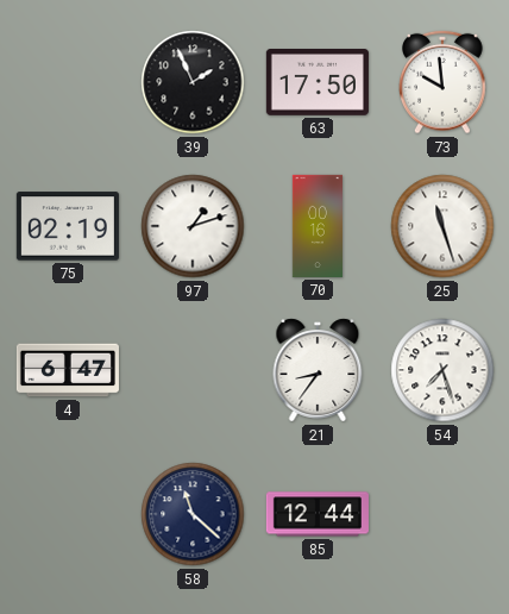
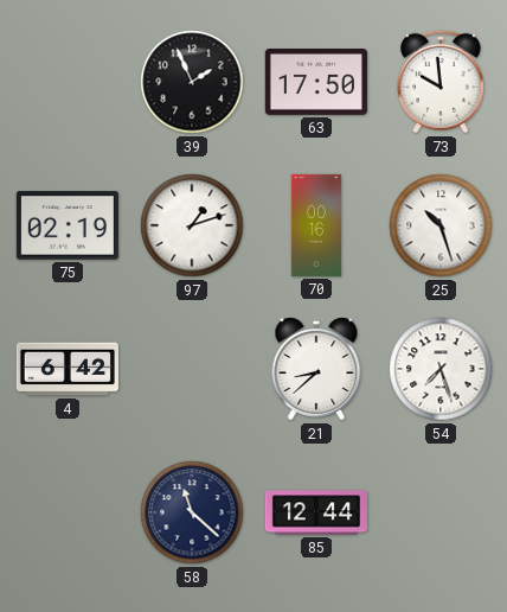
25: 11:27 -> 10:27
4: 6:47 -> 6:42
21: 8:36 -> 8:38
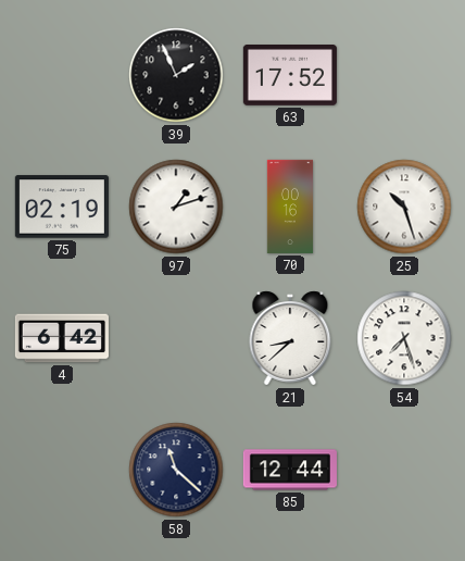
63: 17:50 -> 17:52
73: 9:59 -> none
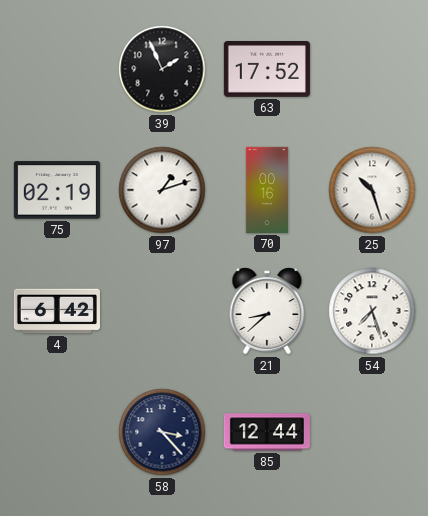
58: 11:22 -> 3:23
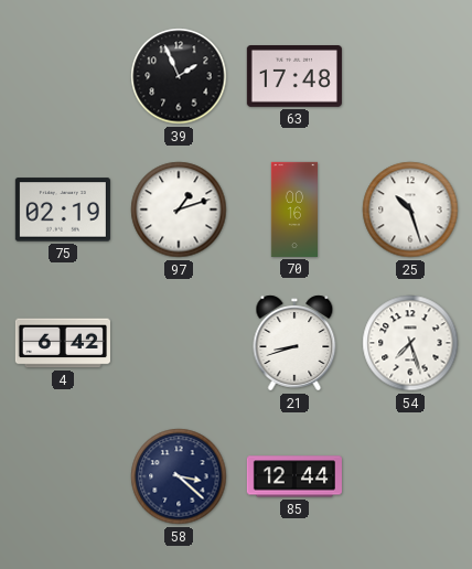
63: 17:52 -> 17:48
21: 8:38 -> 8:42
58: 3:23 -> 3:22
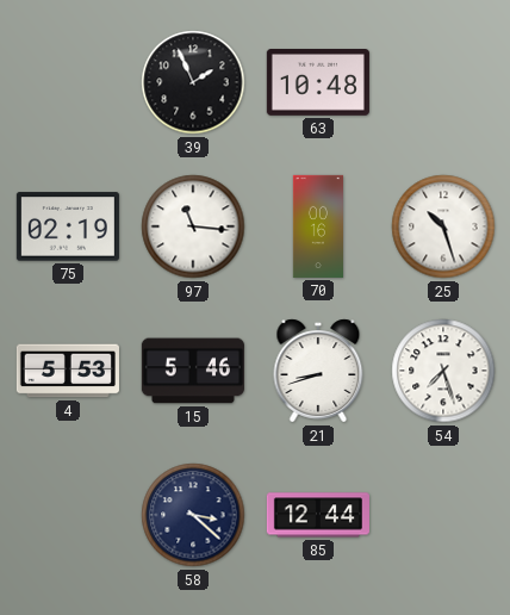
63: 17:48 -> 10:48
97: 1:12 -> 11:16
4: 6:42 -> 5:53
15: none -> 5:46
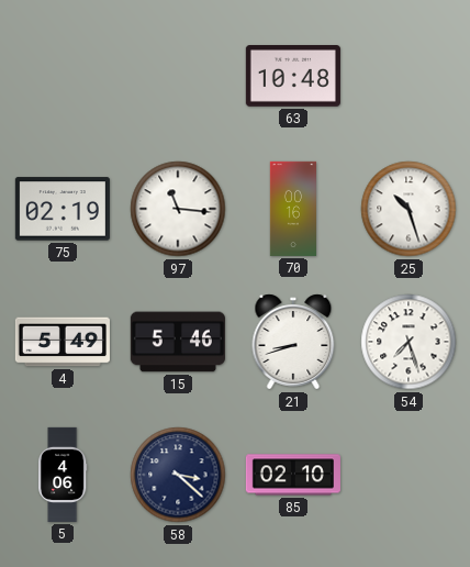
39: 1:56 -> none
4: 5:53 -> 5:49
5: none -> 4:06
85: 12:44 -> 02:10
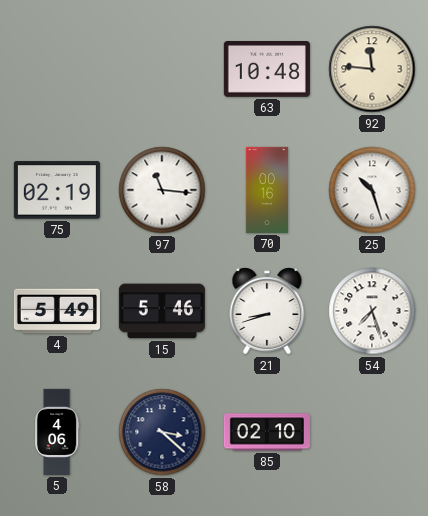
92: none -> 11:46
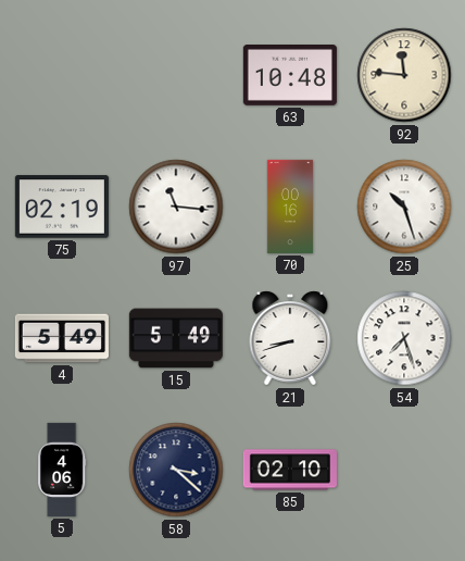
15: 5:46 -> 5:49
